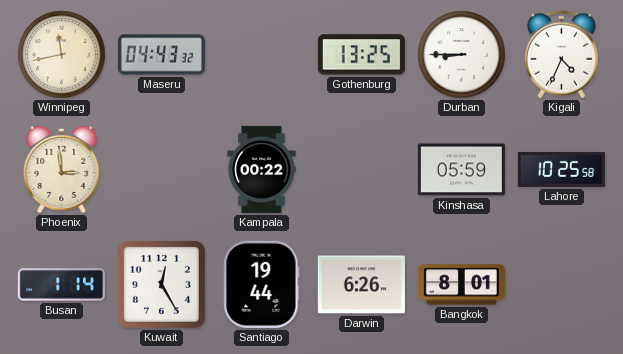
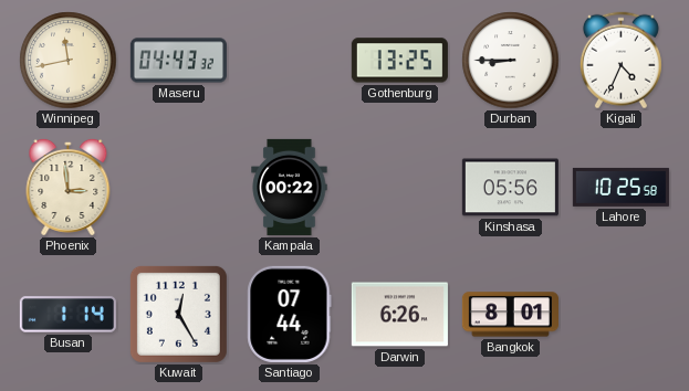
Kinshasa: 05:59 -> 05:56
Santiago: 19:44 -> 07:44
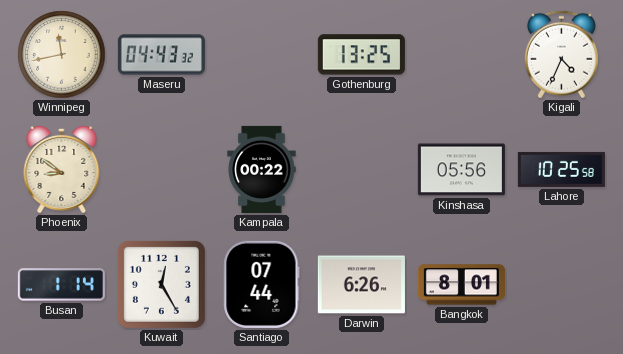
Durban: 8:45 -> none
Phoenix: 2:59 -> 8:51
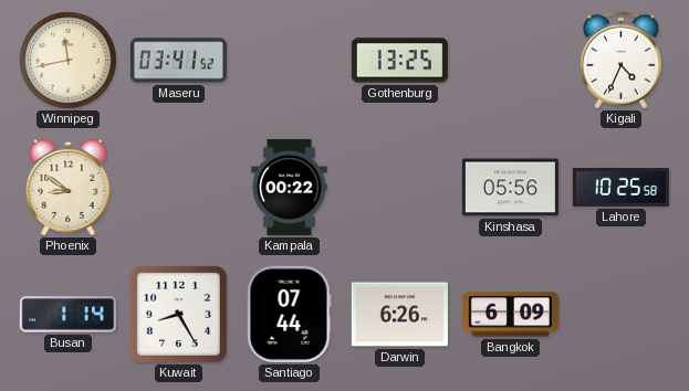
Maseru: 04:43 -> 03:41
Kuwait: 12:25 -> 8:25
Bangkok: 8:01 -> 6:09
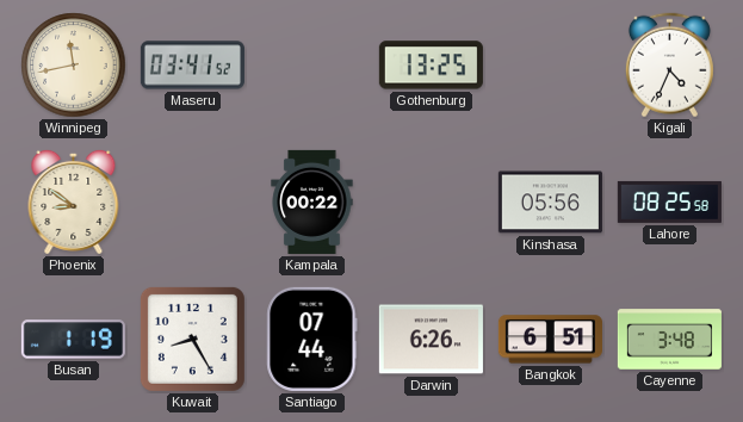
Lahore: 10:25 -> 08:25
Busan: 1:14 -> 1:19
Bangkok: 6:09 -> 6:51
Cayenne: none -> 3:48
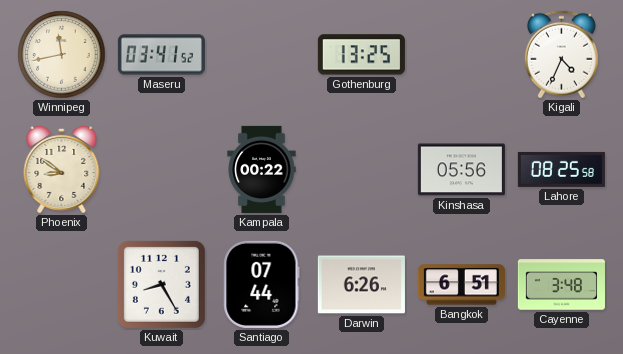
Busan: 1:19 -> none
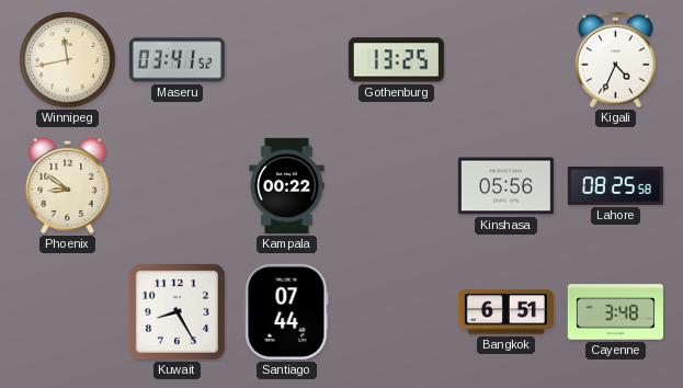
Darwin: 6:26 -> none
